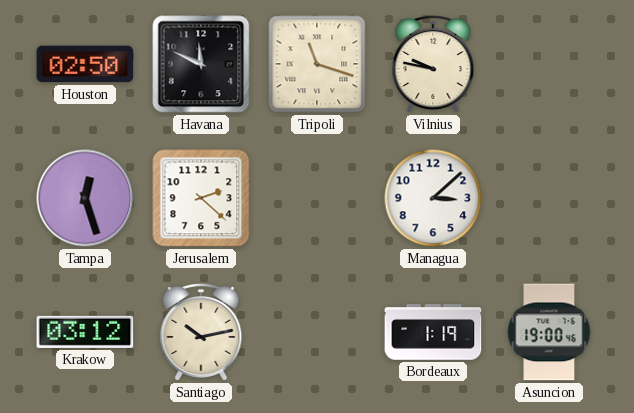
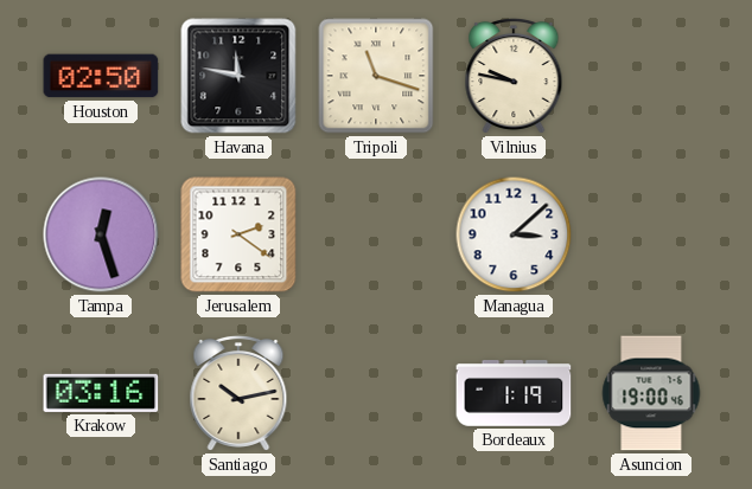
Havana: 11:49 -> 11:47
Jerusalem: 2:22 -> 2:21
Krakow: 03:12 -> 03:16
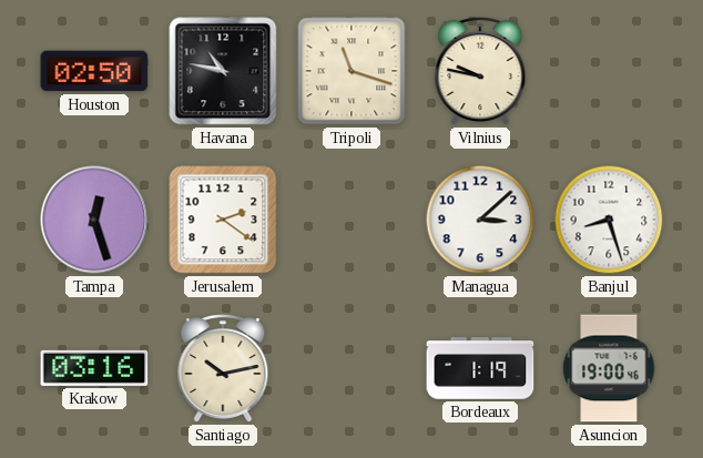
Havana: 11:47 -> 10:47
Banjul: none -> 8:27
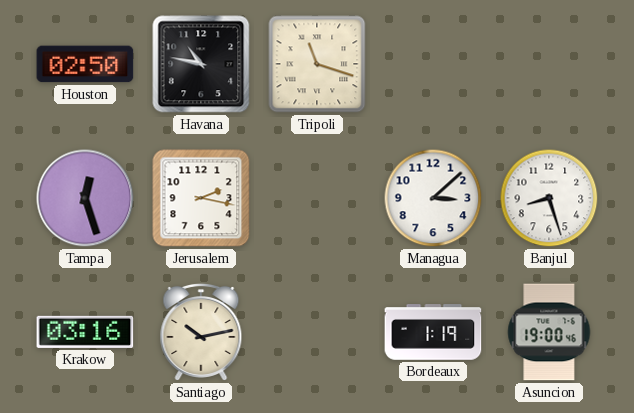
Vilnius: 9:47 -> none
Jerusalem: 2:21 -> 2:17
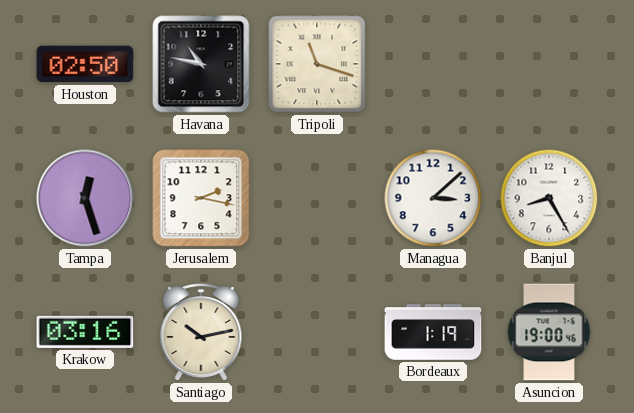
Banjul: 8:27 -> 8:25
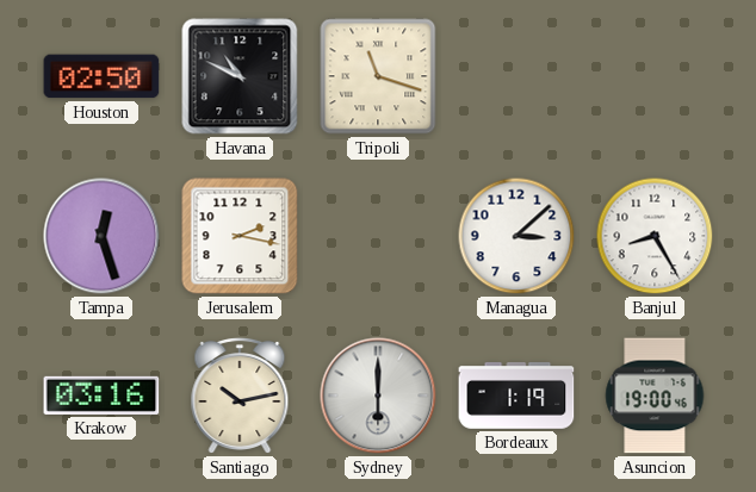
Havana: 10:47 -> 10:49
Sydney: none -> 6:00
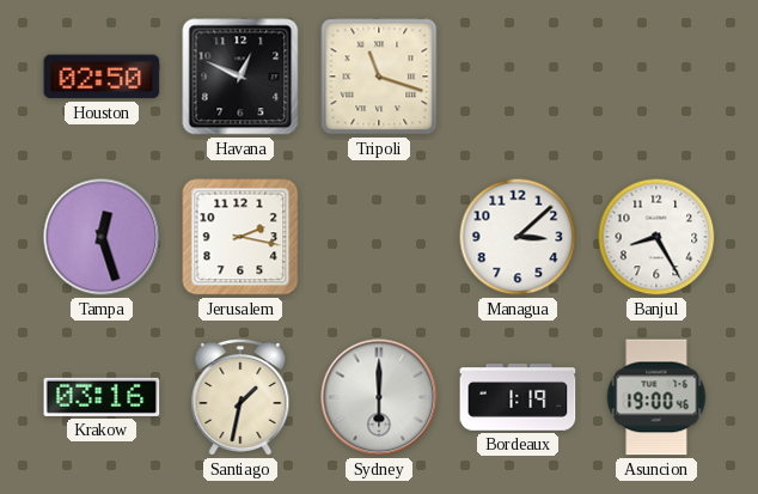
Havana: 10:49 -> 12:49
Santiago: 10:13 -> 1:32
